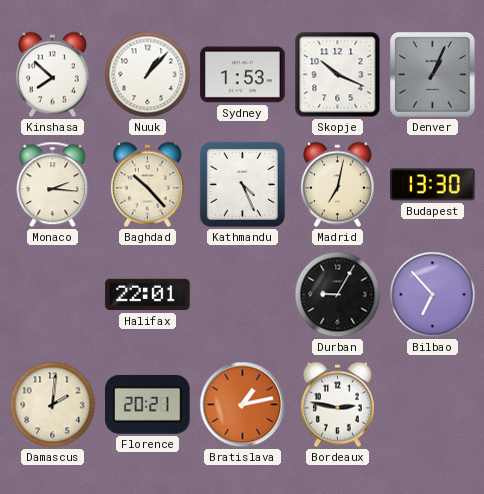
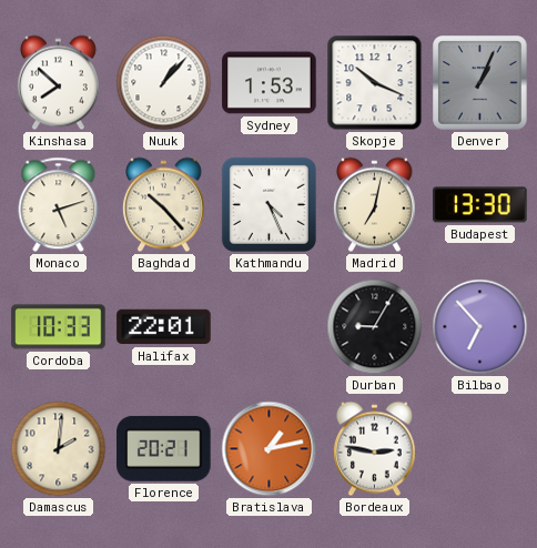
Monaco: 2:16 -> 5:12
Cordoba: none -> 10:33
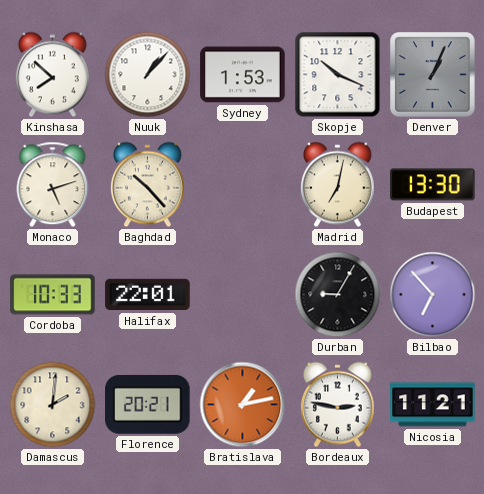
Kathmandu: 4:26 -> none
Nicosia: none -> 11:21
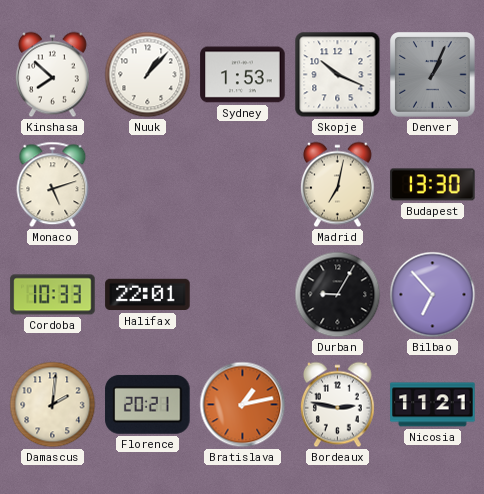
Baghdad: 10:23 -> none
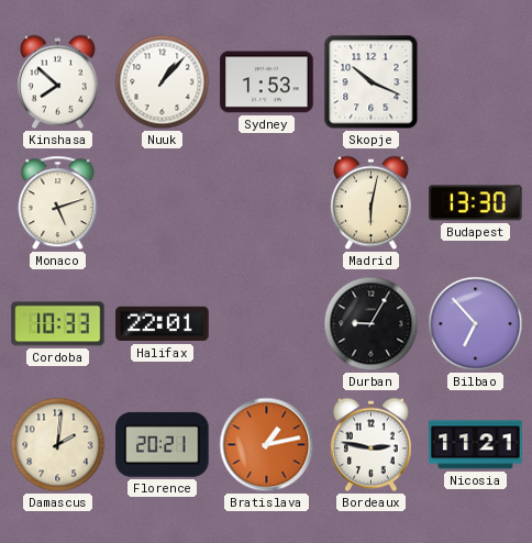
Denver: 1:04 -> none
Madrid: 7:02 -> 6:02
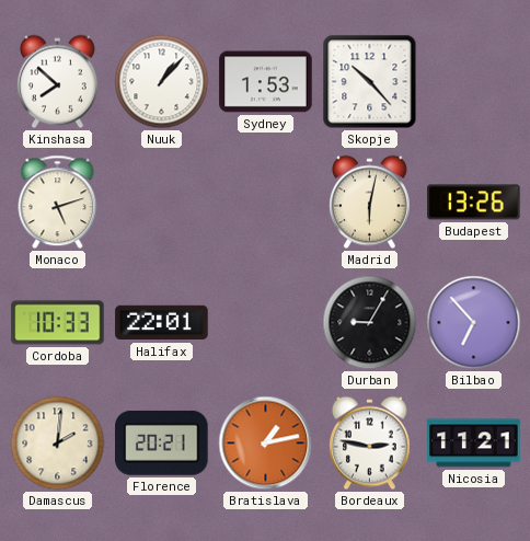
Skopje: 10:19 -> 10:23
Budapest: 13:30 -> 13:26
